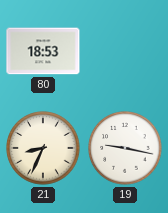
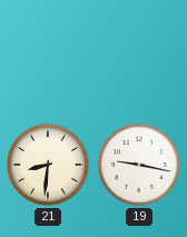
80: 18:53 -> none
21: 8:34 -> 8:31
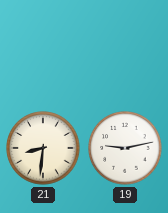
19: 9:17 -> 9:13
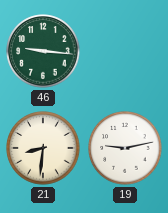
46: none -> 9:16
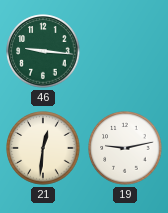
21: 8:31 -> 12:31
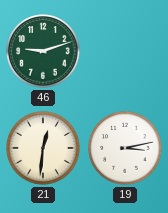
46: 9:16 -> 9:12
19: 9:13 -> 3:13
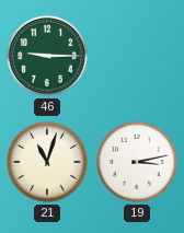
46: 9:12 -> 9:15
21: 12:31 -> 11:03
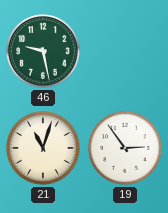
46: 9:15 -> 9:28
19: 3:13 -> 2:54
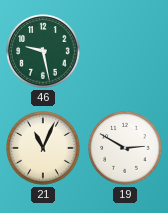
21: 11:03 -> 11:04
19: 2:54 -> 2:50
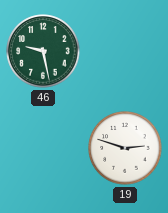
21: 11:04 -> none
19: 2:50 -> 2:48
